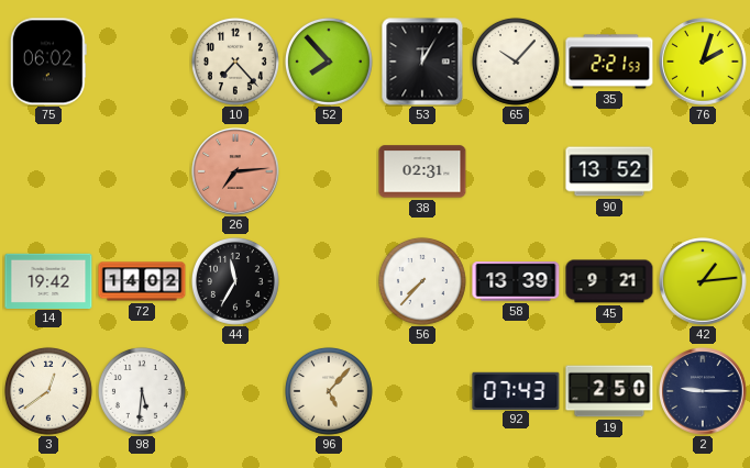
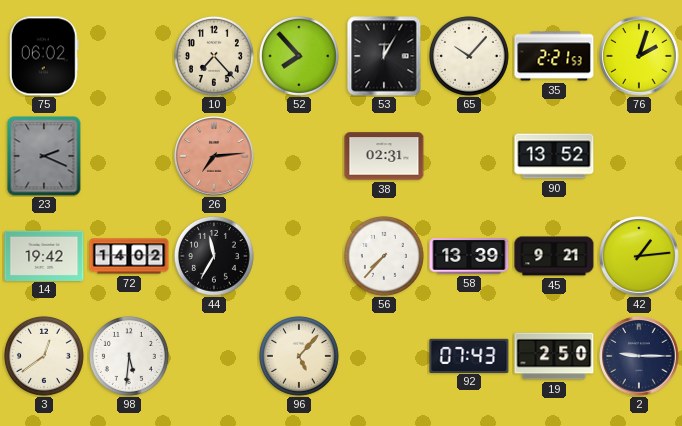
23: none -> 2:19
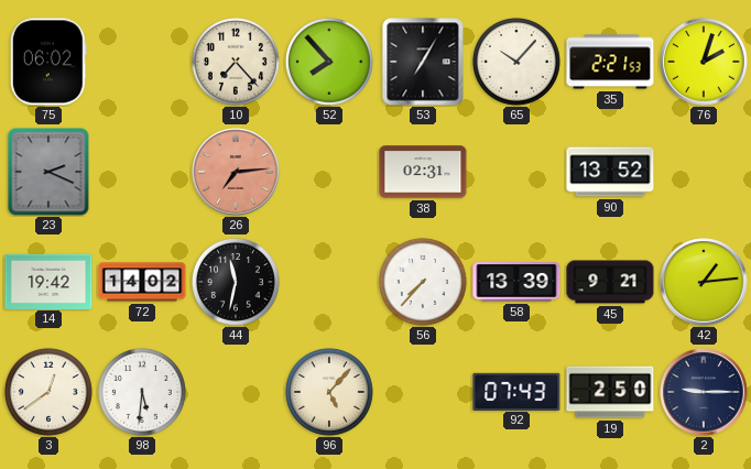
53: 12:05 -> 7:05
44: 11:35 -> 11:32
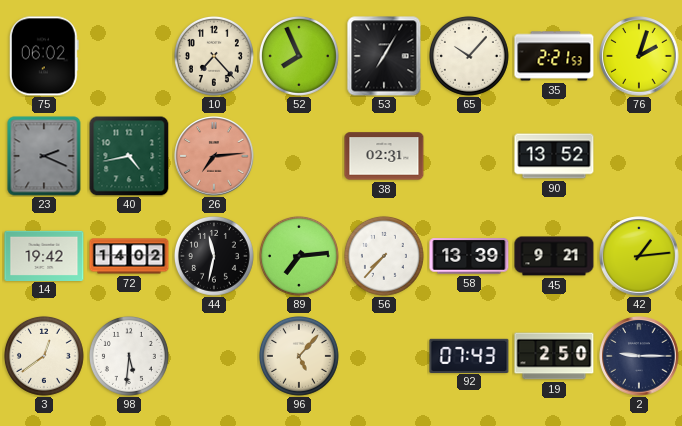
52: 7:53 -> 7:56
40: none -> 4:43
89: none -> 7:14
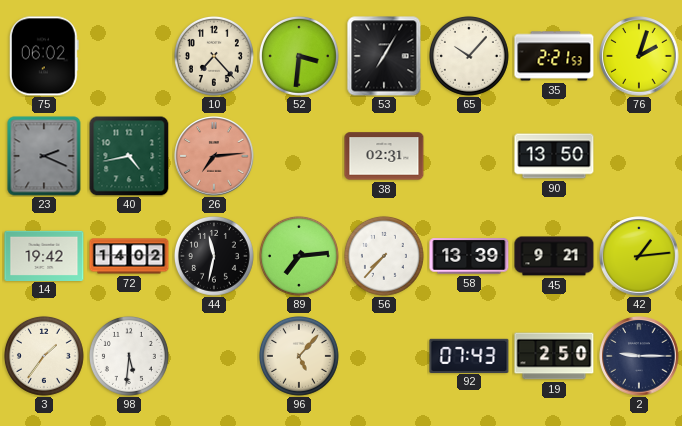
52: 7:56 -> 3:31
90: 13:52 -> 13:50
3: 12:39 -> 1:36
